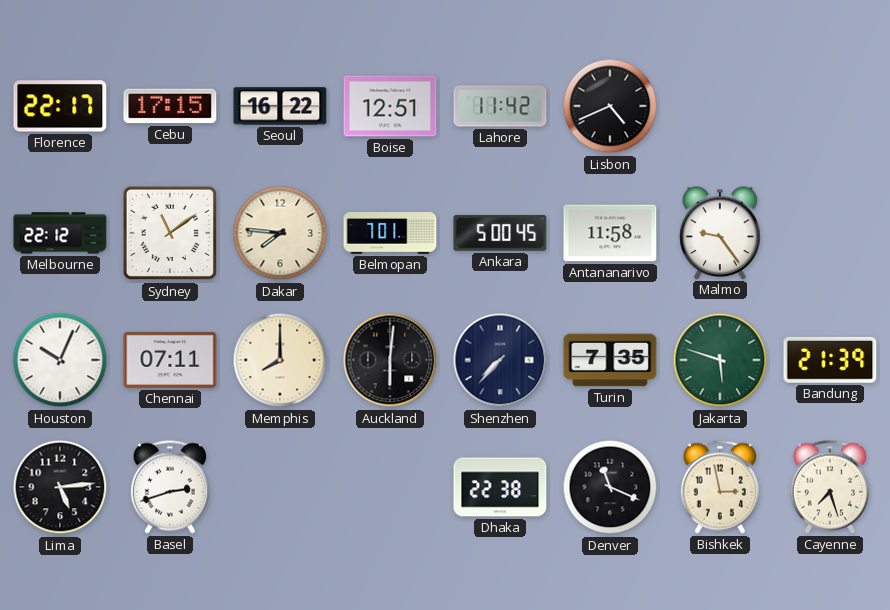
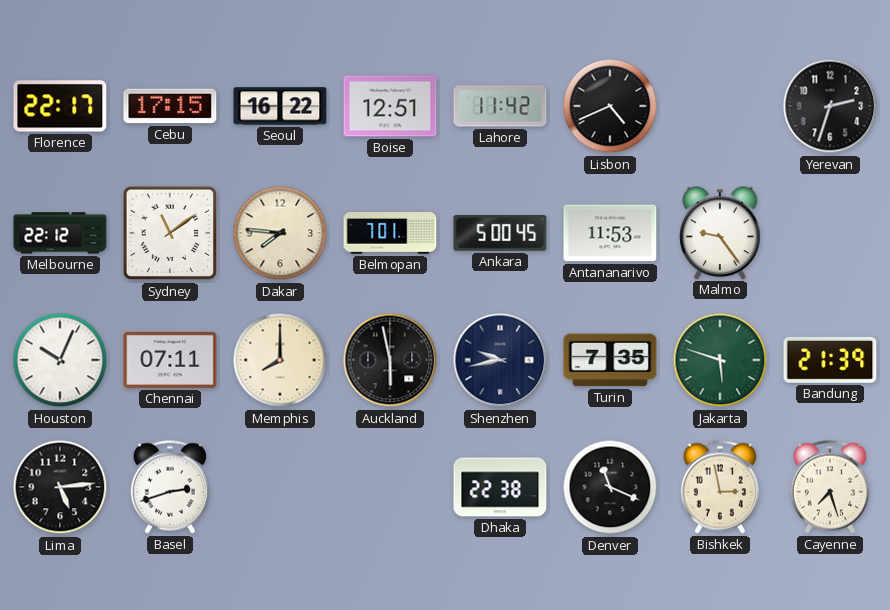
Yerevan: none -> 2:33
Antananarivo: 11:58 -> 11:53
Auckland: 6:01 -> 5:58
Shenzhen: 7:37 -> 9:43
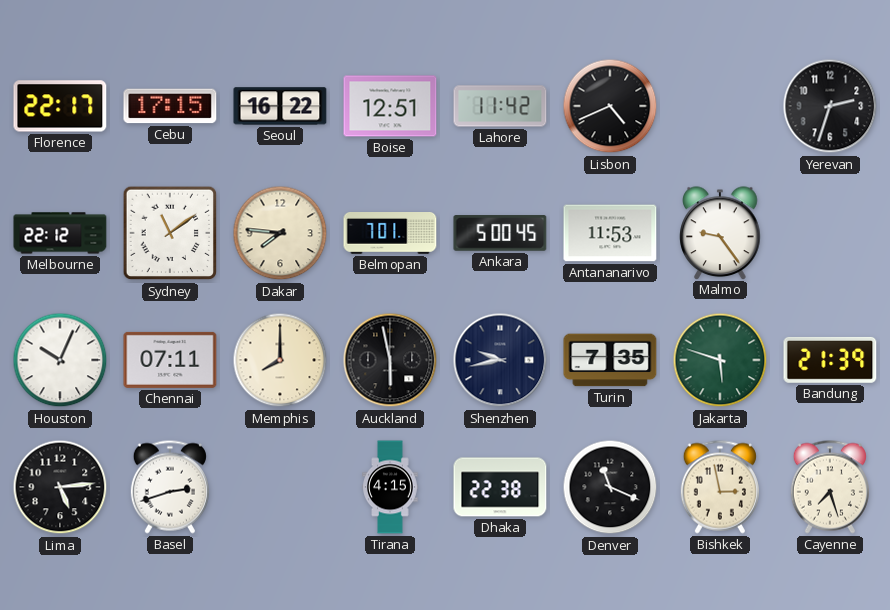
Tirana: none -> 4:15
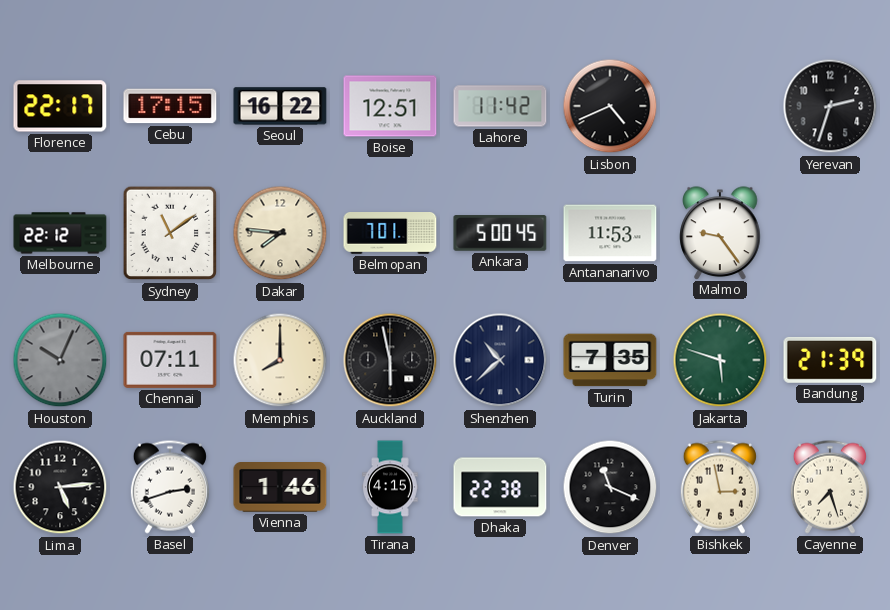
Houston dial: white -> grey
Shenzhen: 9:43 -> 10:38
Vienna: none -> 1:46
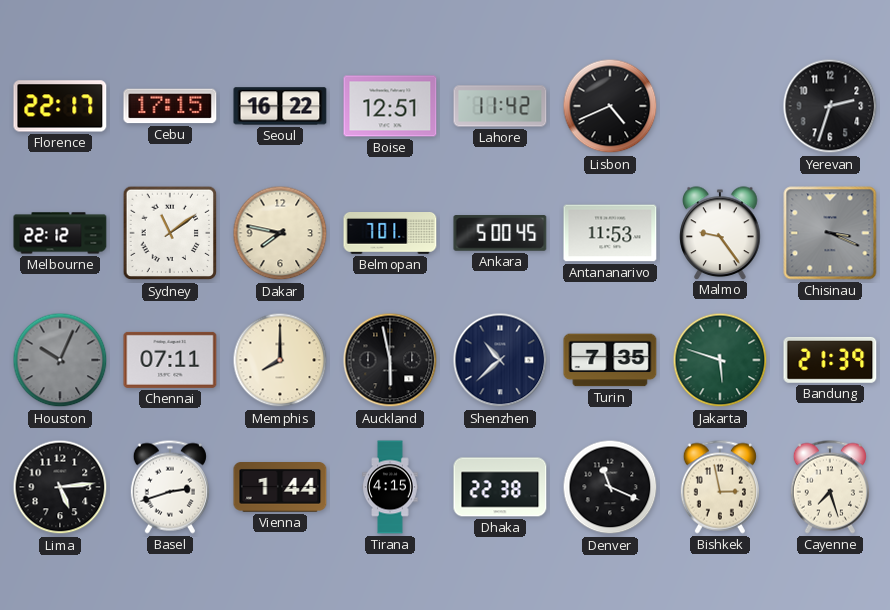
Dakar: 7:46 -> 7:47
Chisinau: none -> 3:19
Vienna: 1:46 -> 1:44
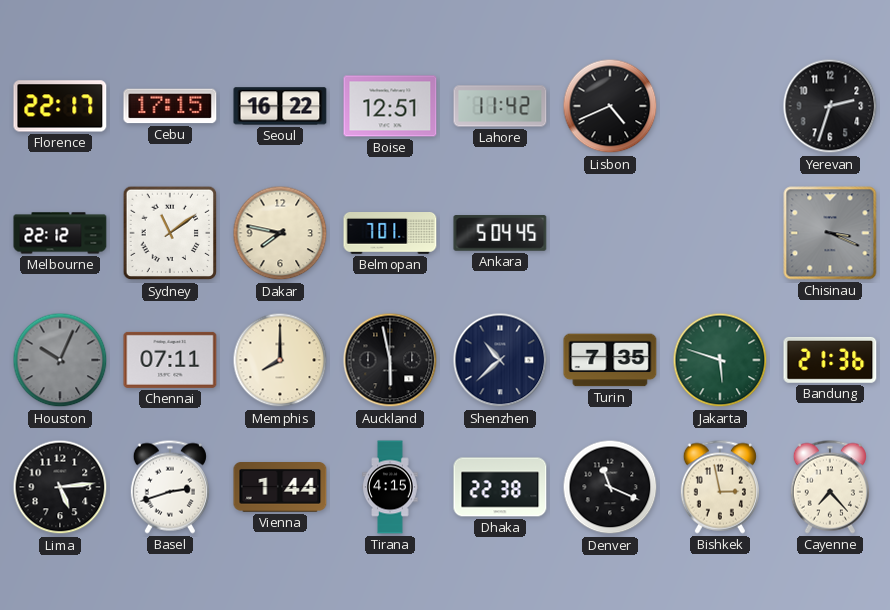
Ankara: 5:00 -> 5:04
Antananarivo: 11:53 -> none
Malmo: 9:24 -> none
Bandung: 21:39 -> 21:36
Cayenne: 7:27 -> 7:23
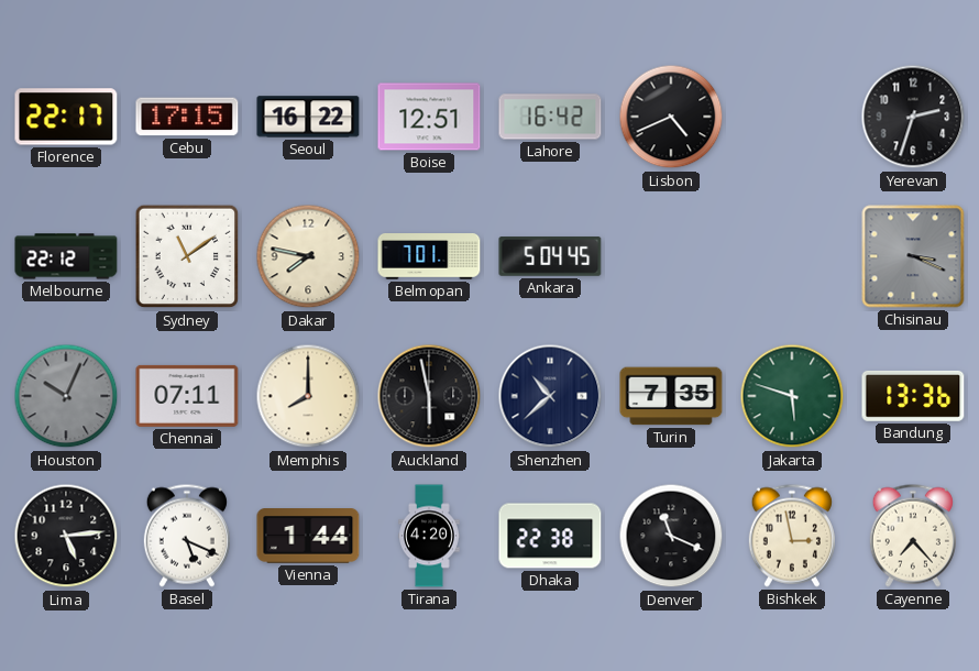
Lahore: 11:42 -> 16:42
Bandung: 21:36 -> 13:36
Basel: 2:42 -> 5:19
Tirana: 4:15 -> 4:20
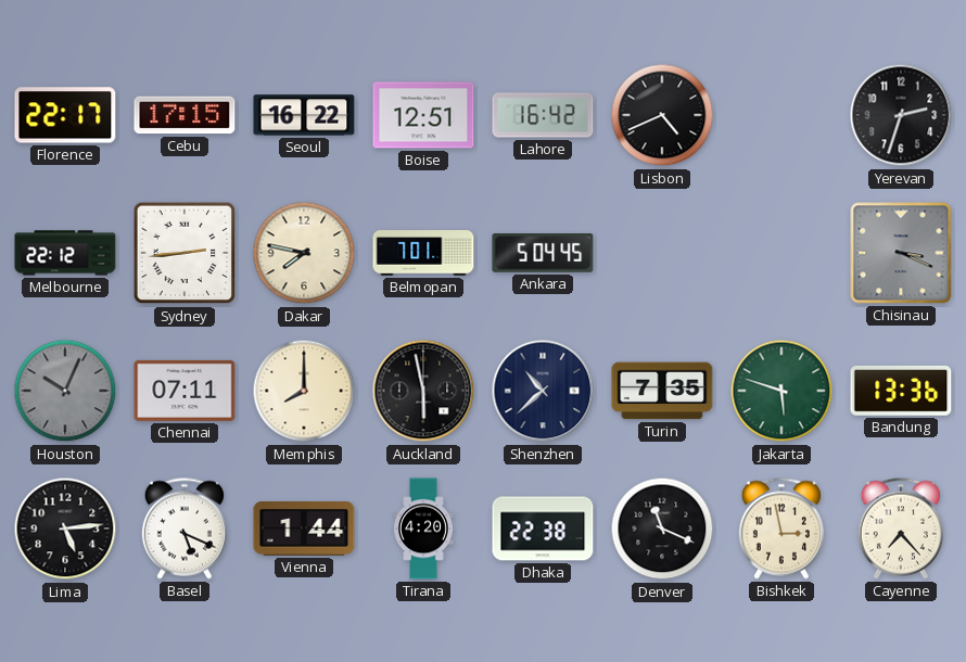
Sydney: 11:09 -> 2:44
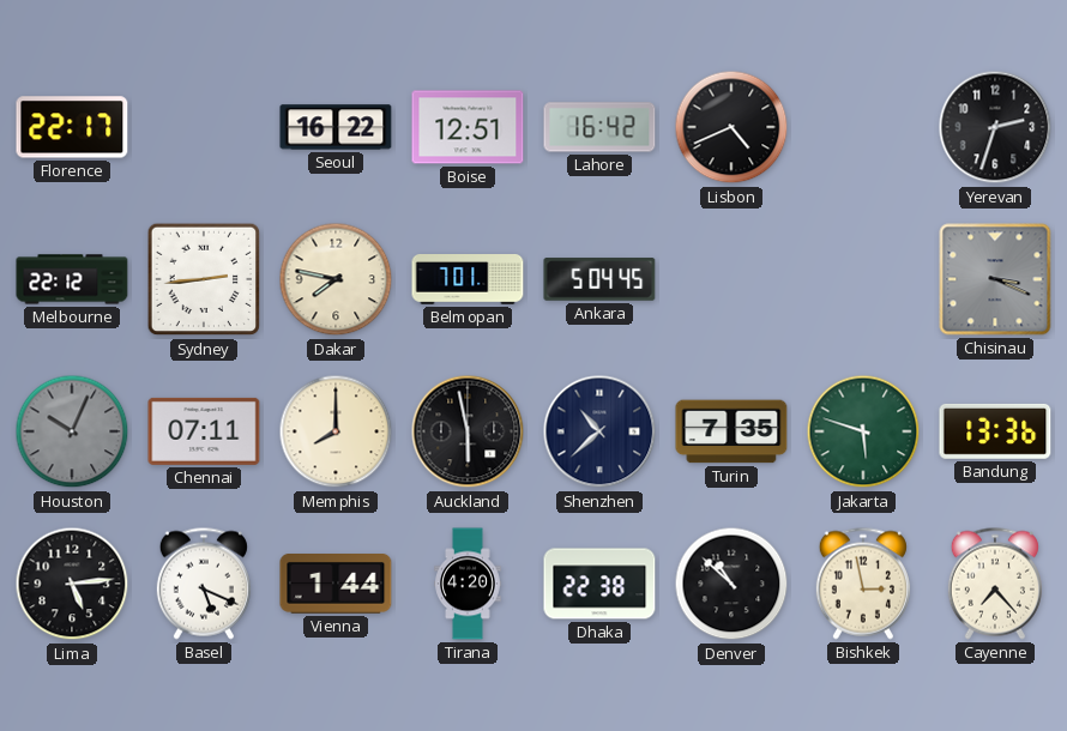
Cebu: 17:15 -> none
Denver: 11:19 -> 10:52
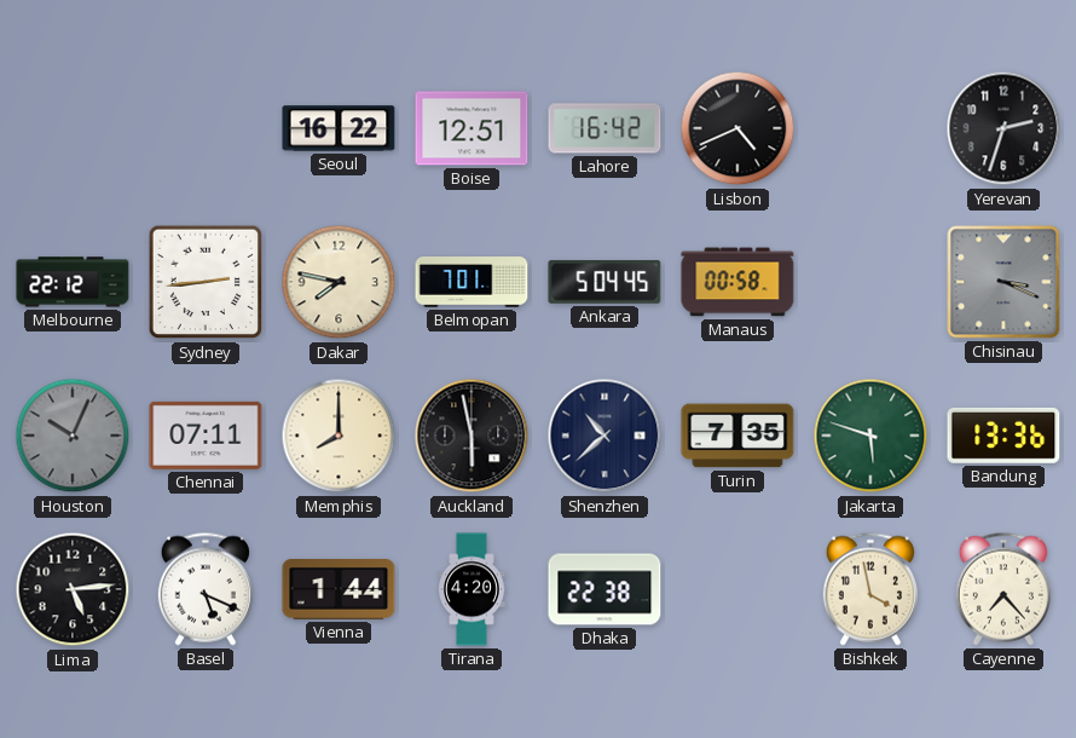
Florence: 22:17 -> none
Manaus: none -> 00:58
Denver: 10:52 -> none
Bishkek: 2:58 -> 3:58
